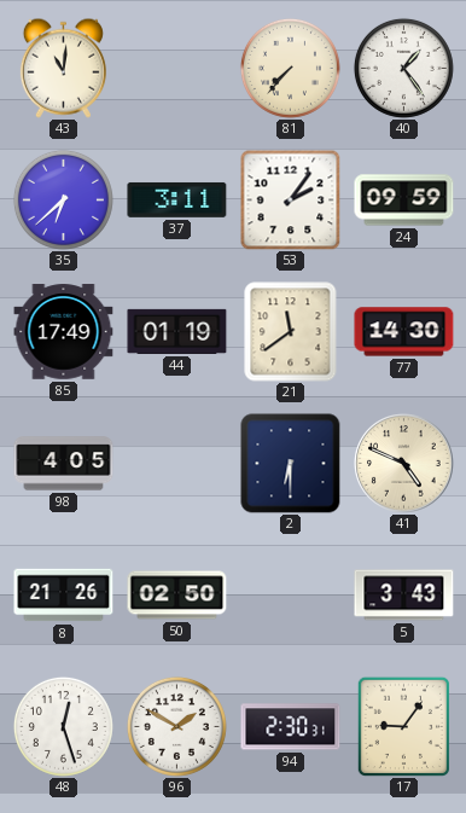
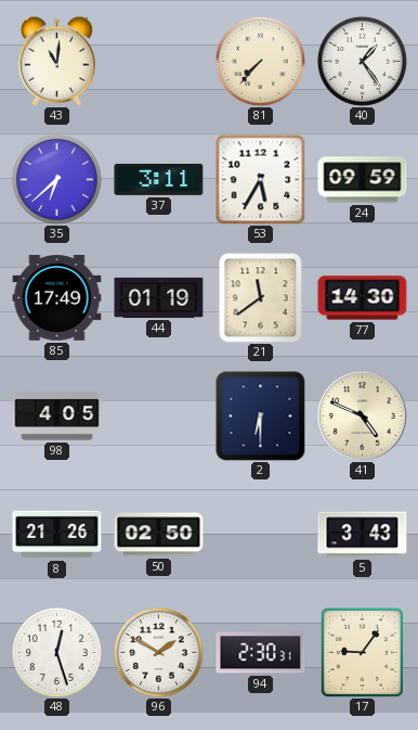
53: 2:06 -> 5:35
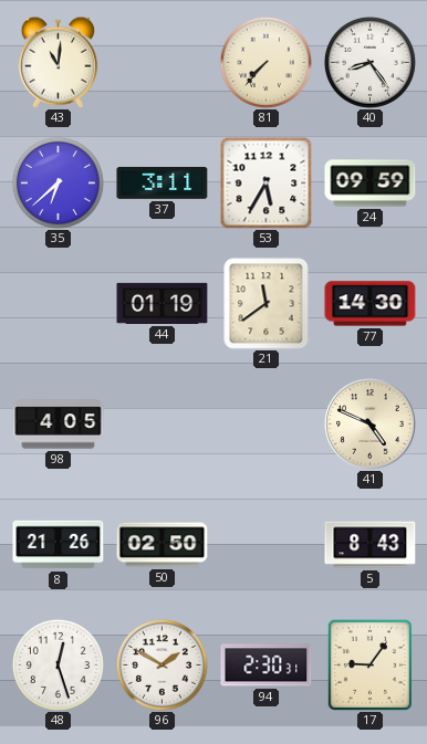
40: 1:24 -> 8:24
85: 17:49 -> none
2: 6:30 -> none
5: 3:43 -> 8:43
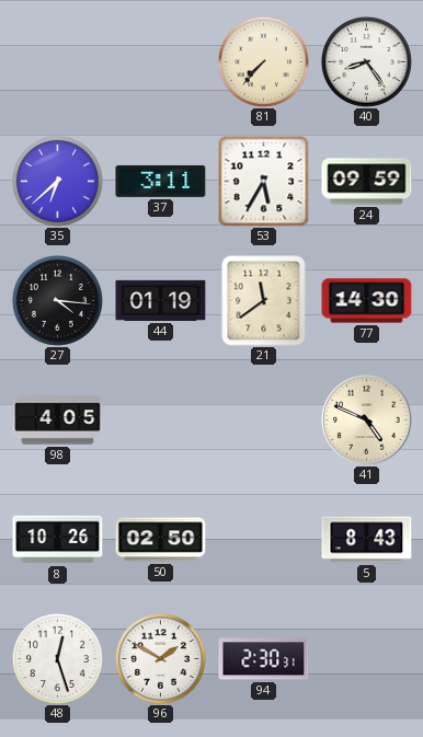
43: 11:01 -> none
27: none -> 4:16
8: 21:26 -> 10:26
17: 9:06 -> none
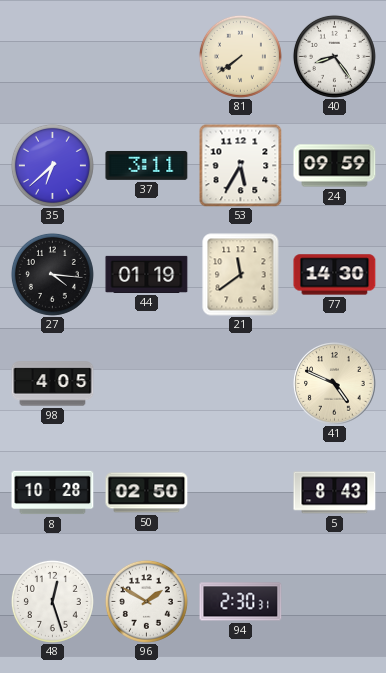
81: 7:37 -> 7:39
8: 10:26 -> 10:28
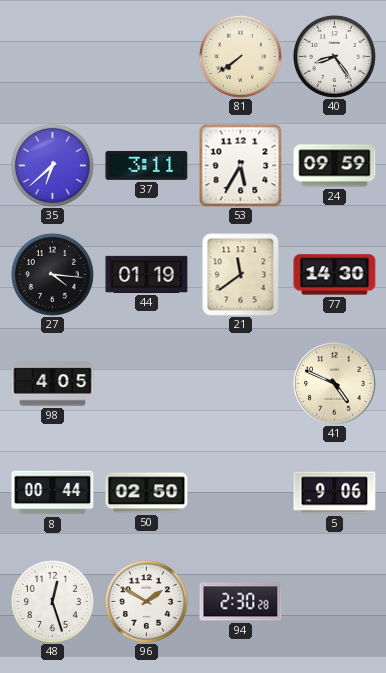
8: 10:28 -> 00:44
5: 8:43 -> 9:06
94: 2:30:31 -> 2:30:28
